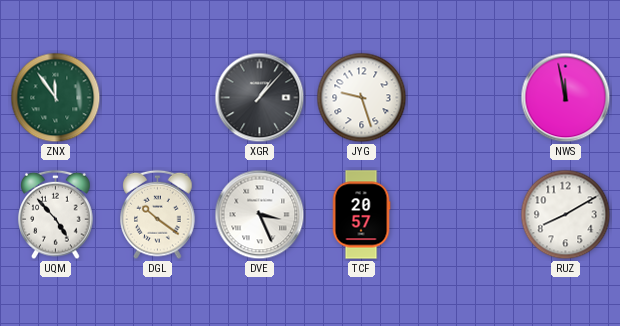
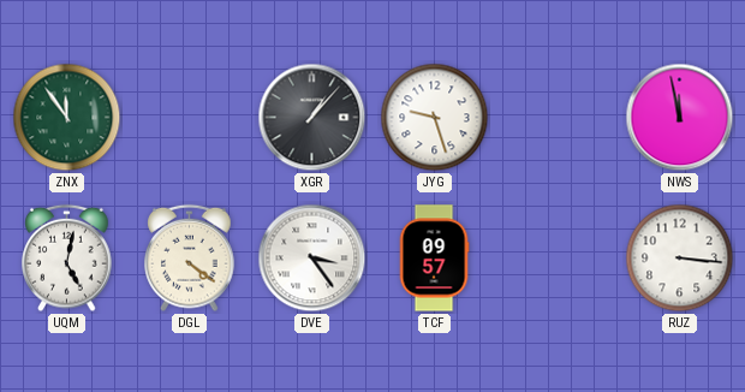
UQM: 4:53 -> 5:02
DGL: 10:21 -> 4:21
DVE: 3:26 -> 3:24
TCF: 20:57 -> 09:57
RUZ: 8:10 -> 3:16
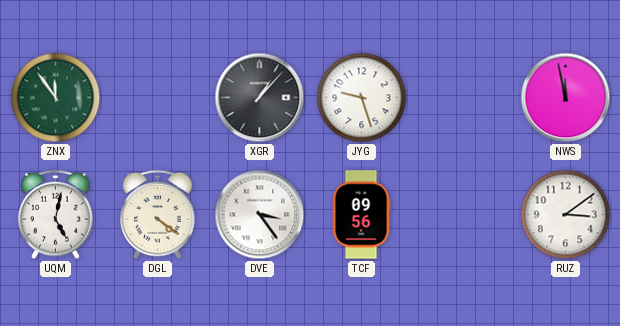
TCF: 09:57 -> 09:56
RUZ: 3:16 -> 3:09
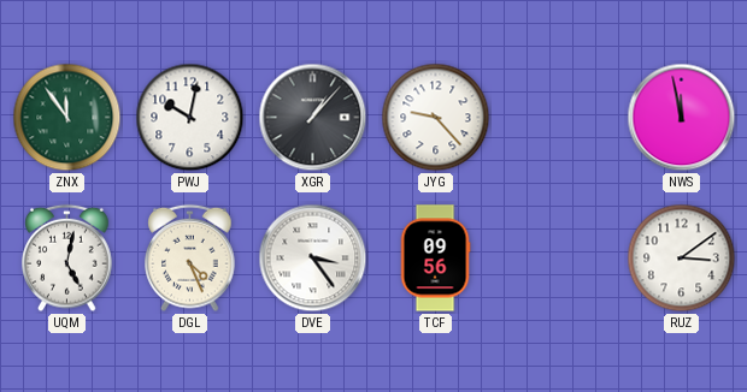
PWJ: none -> 10:02
JYG: 9:27 -> 9:23
DGL: 4:21 -> 4:26
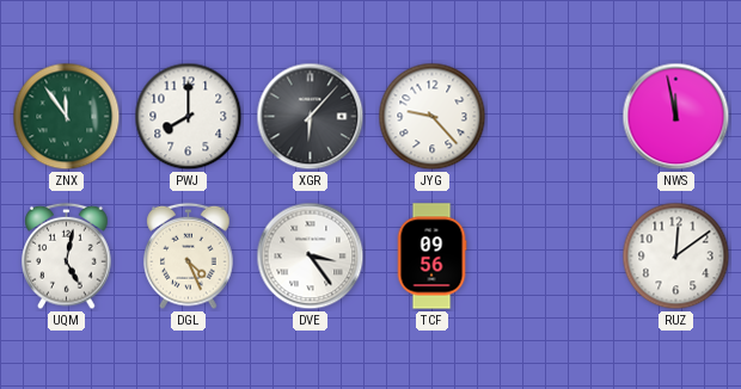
PWJ: 10:02 -> 8:00
XGR: 1:07 -> 6:07
RUZ: 3:09 -> 12:09
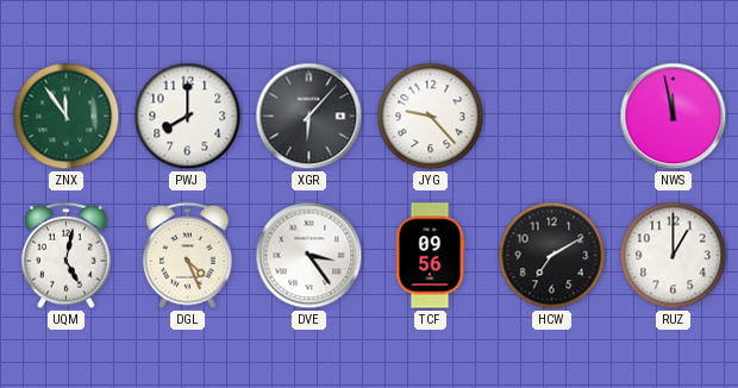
HCW: none -> 7:10
RUZ: 12:09 -> 1:00
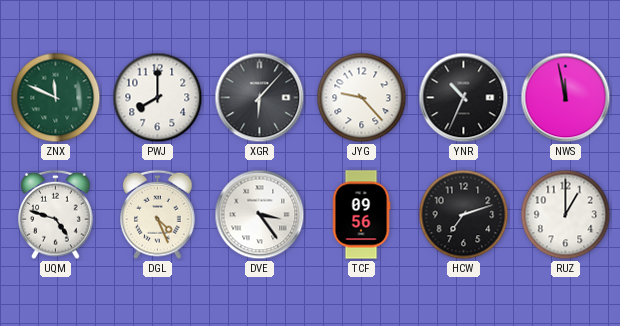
ZNX: 11:54 -> 11:49
YNR: none -> 10:34
UQM: 5:02 -> 4:48
HCW: 7:10 -> 7:12
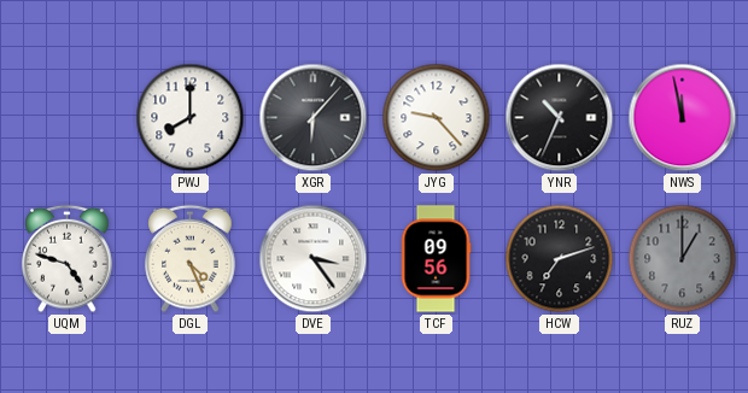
ZNX: 11:49 -> none
RUZ dial: white -> grey
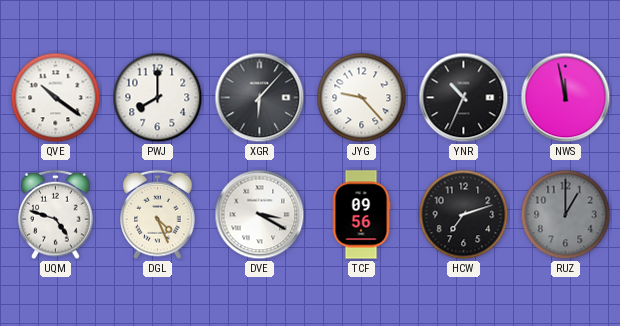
QVE: none -> 10:21
DVE: 3:24 -> 3:20
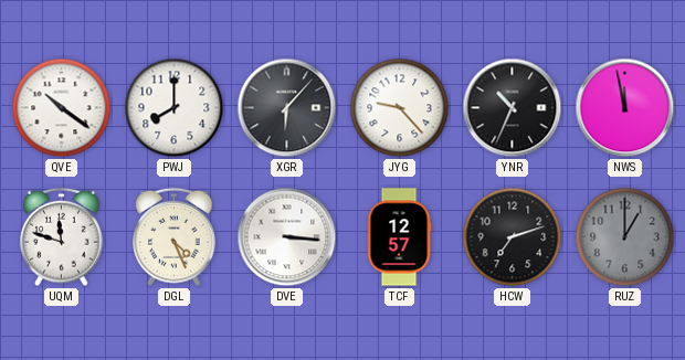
UQM: 4:48 -> 11:48
DVE: 3:20 -> 3:16
TCF: 09:56 -> 12:57
